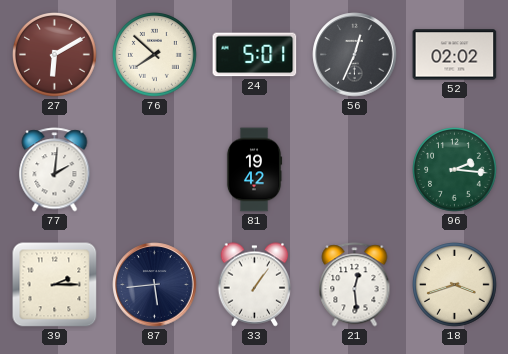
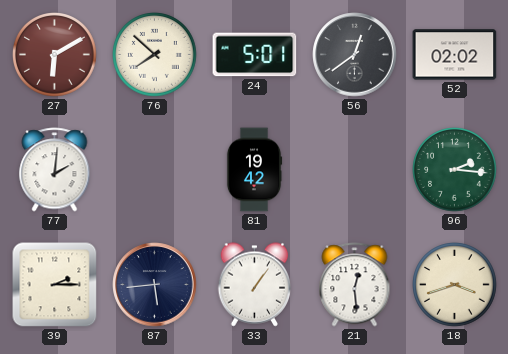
56: 12:34 -> 12:39
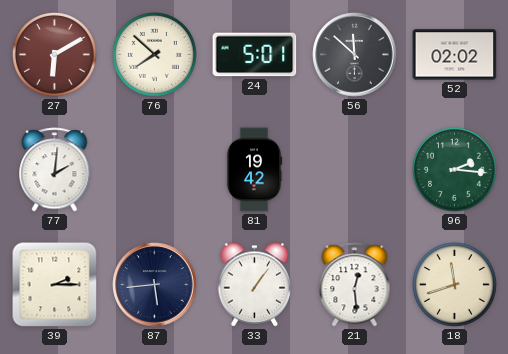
56: 12:39 -> 11:52
18: 3:42 -> 11:42
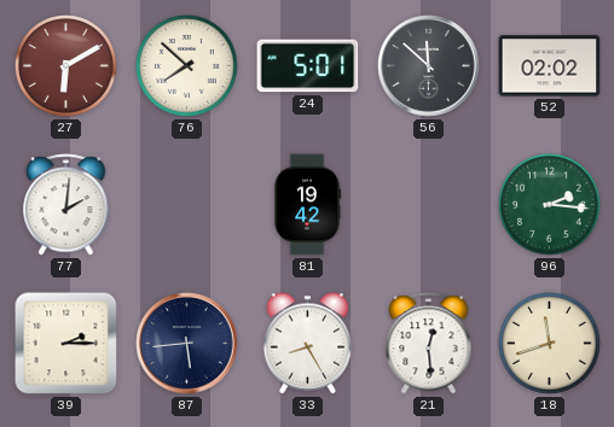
33: 1:06 -> 8:25
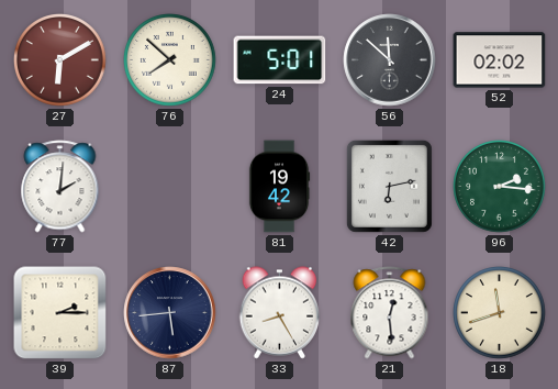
42: none -> 6:13
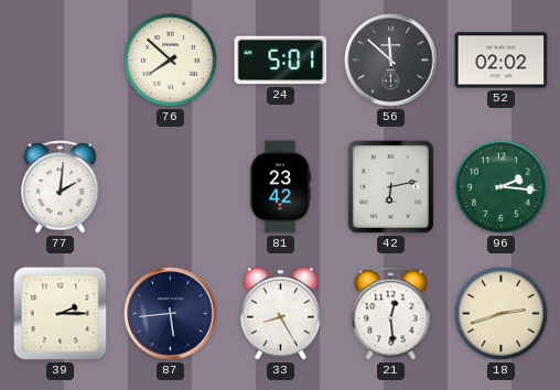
27: 6:10 -> none
81: 19:42 -> 23:42
18: 11:42 -> 2:42
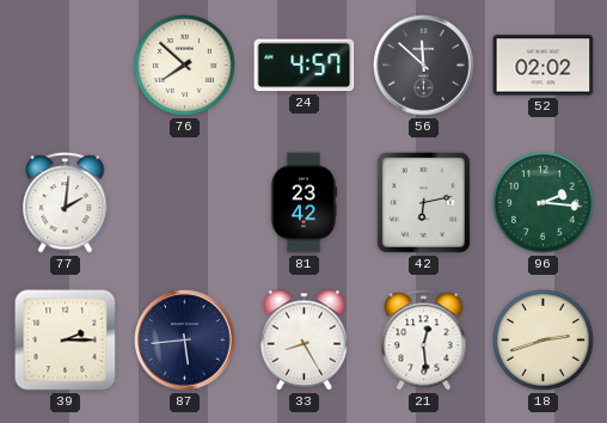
24: 5:01 -> 4:57
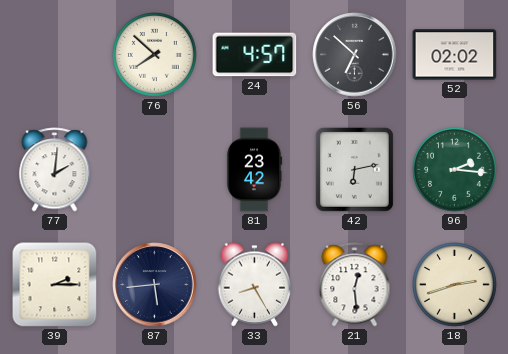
56: 11:52 -> 6:52
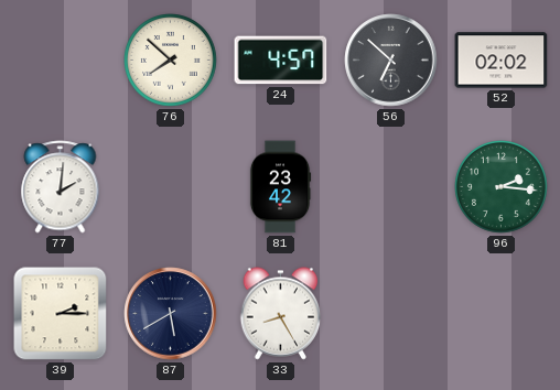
42: 6:13 -> none
87: 5:44 -> 5:40
21: 12:29 -> none
18: 2:42 -> none
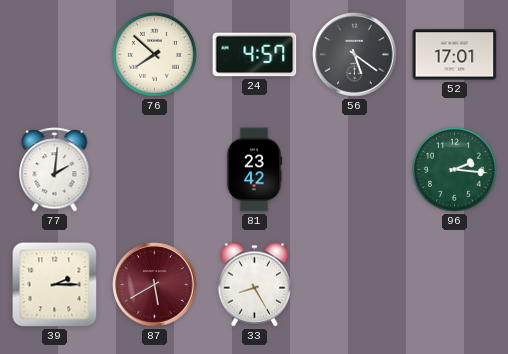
56: 6:52 -> 5:21
52: 02:02 -> 17:01
87 dial: navy -> burgundy
